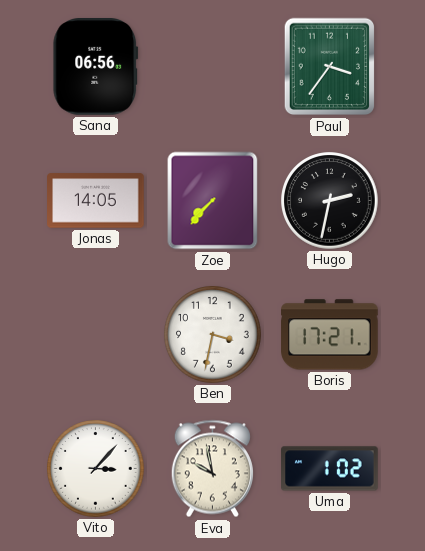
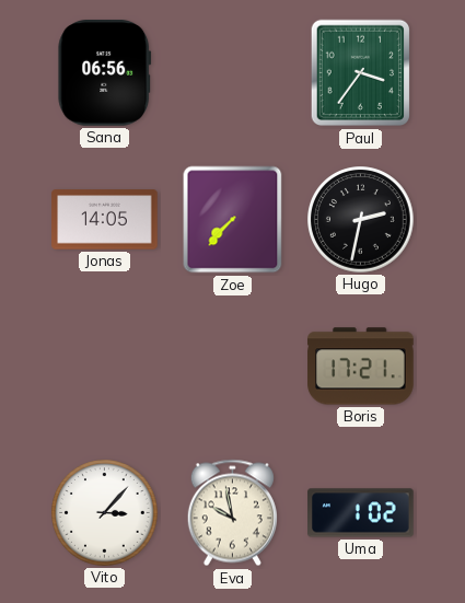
Ben: 3:32 -> none
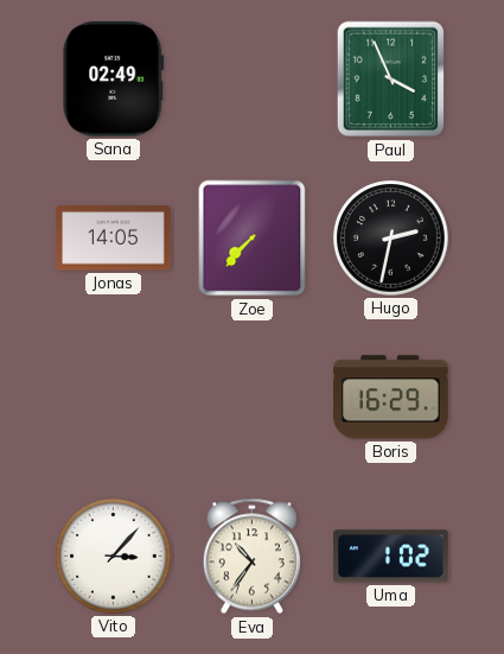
Sana: 06:56 -> 02:49
Paul: 3:36 -> 3:56
Boris: 17:21 -> 16:29
Eva: 9:58 -> 10:36
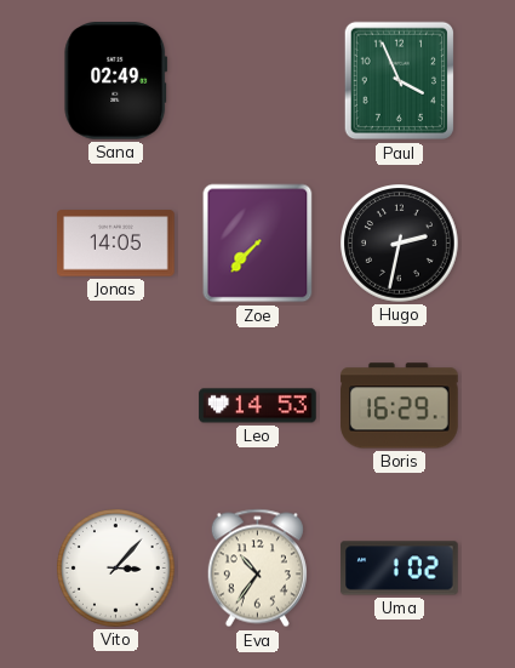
Leo: none -> 14:53
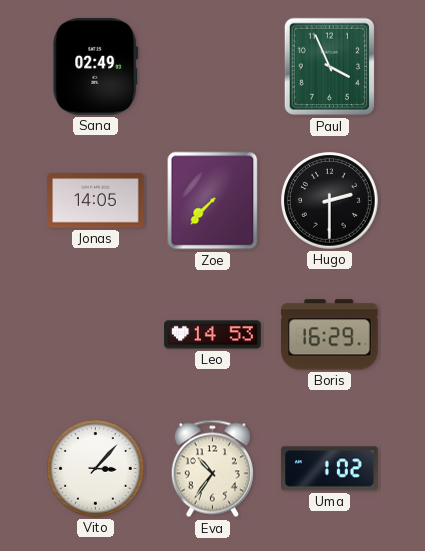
Hugo: 2:32 -> 2:30
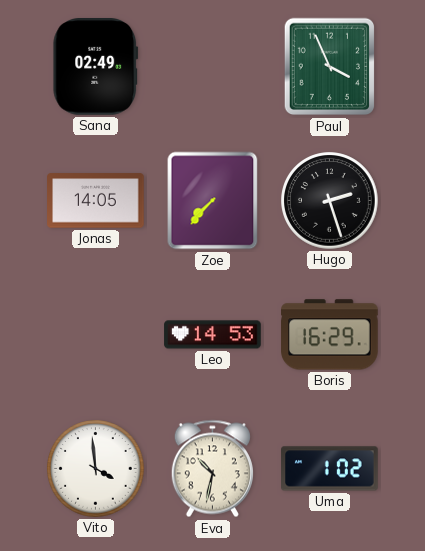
Hugo: 2:30 -> 2:27
Vito: 3:07 -> 3:59
Eva: 10:36 -> 10:32
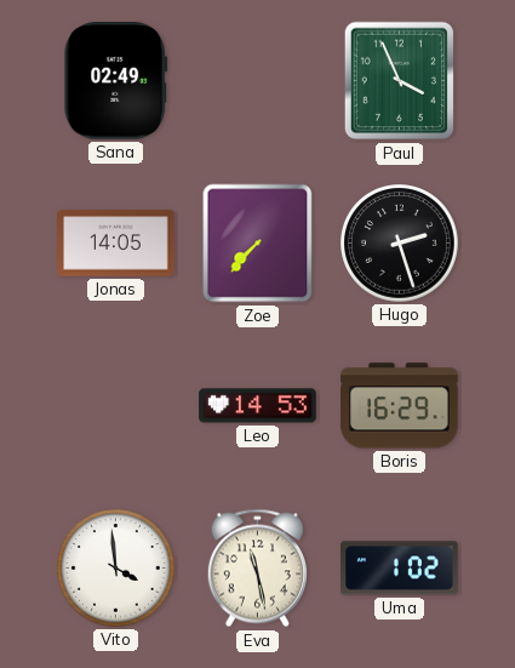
Eva: 10:32 -> 11:28
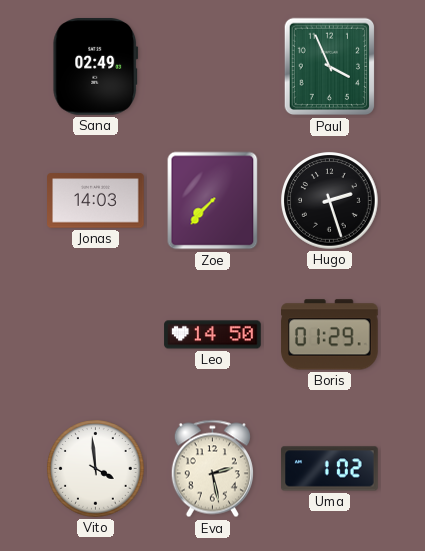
Jonas: 14:05 -> 14:03
Leo: 14:53 -> 14:50
Boris: 16:29 -> 01:29
Eva: 11:28 -> 2:28
